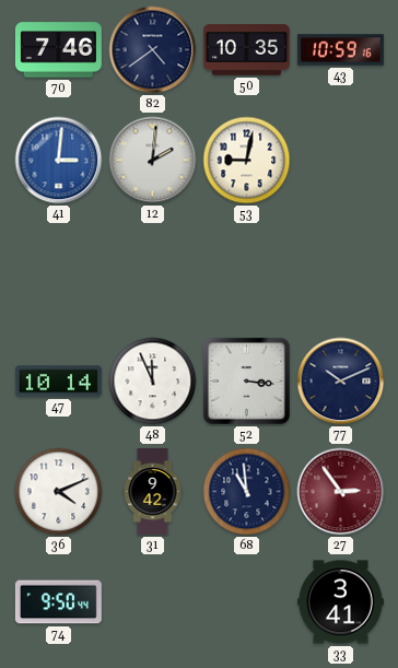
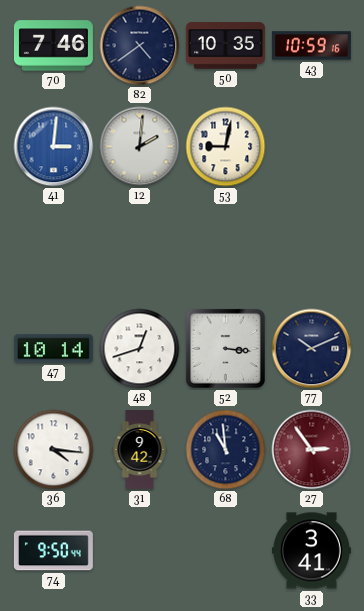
48: 11:56 -> 12:42
36: 4:11 -> 4:16
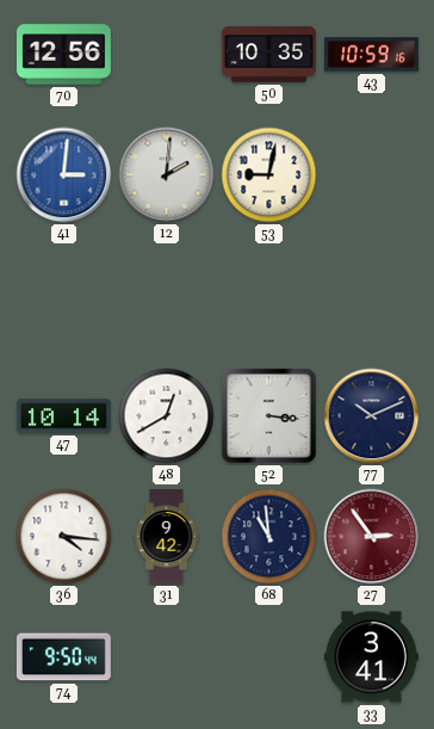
70: 7:46 -> 12:56
82: 4:39 -> none
48: 12:42 -> 12:40
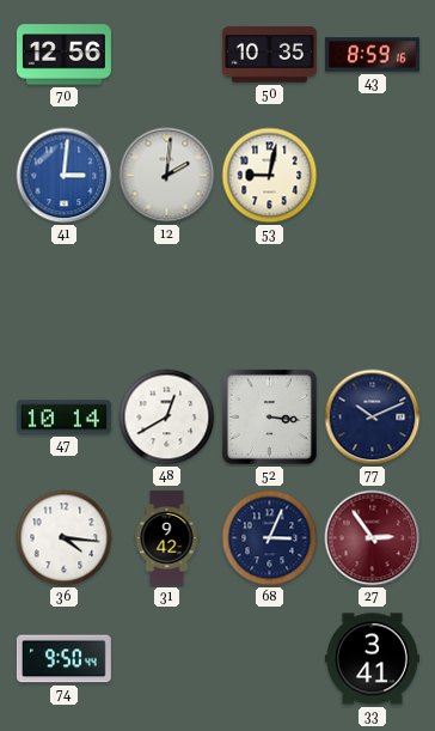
43: 10:59 -> 8:59
68: 10:59 -> 3:04
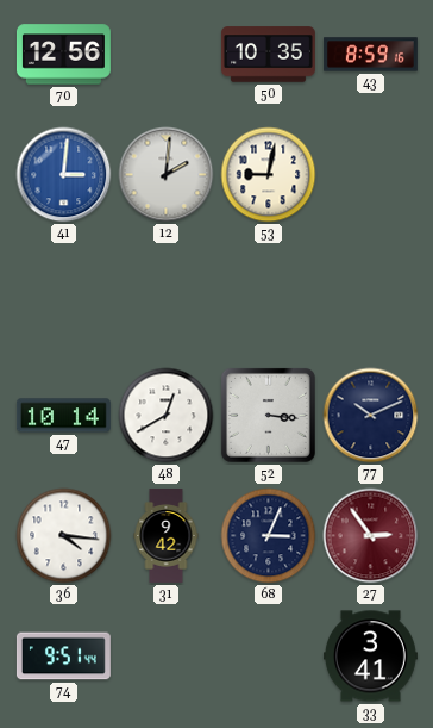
74: 9:50 -> 9:51
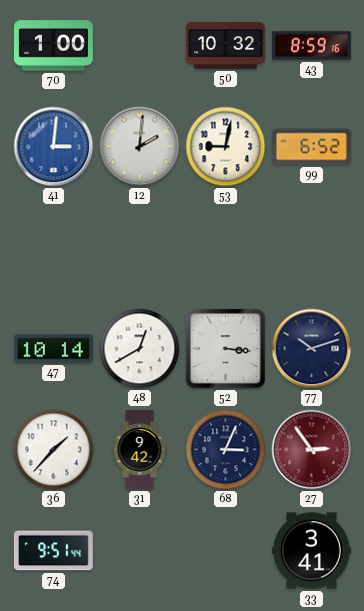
70: 12:56 -> 1:00
50: 10:35 -> 10:32
99: none -> 6:52
77: 10:11 -> 10:12
36: 4:16 -> 1:37
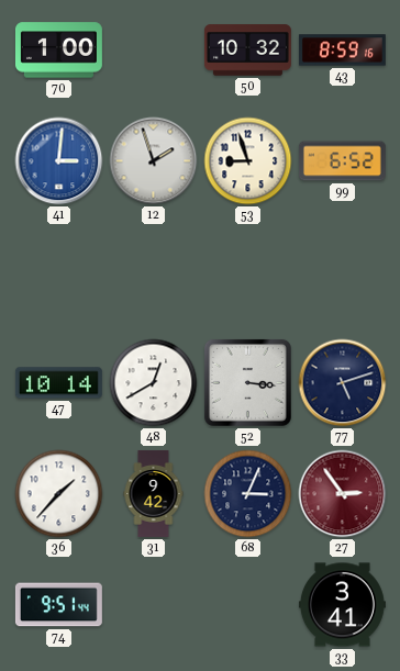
12: 2:01 -> 1:57
53: 9:02 -> 8:57
77: 10:12 -> 5:12
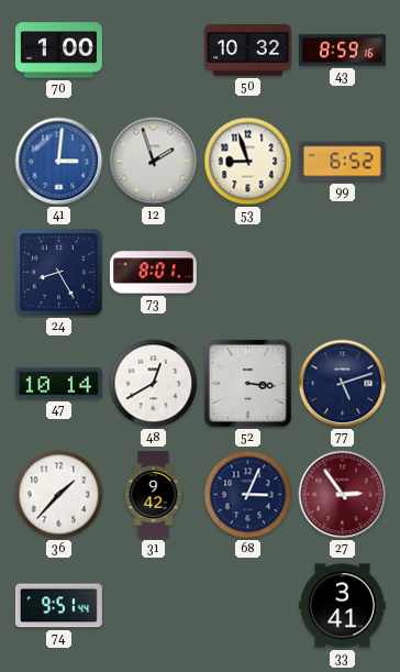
24: none -> 8:25
73: none -> 8:01
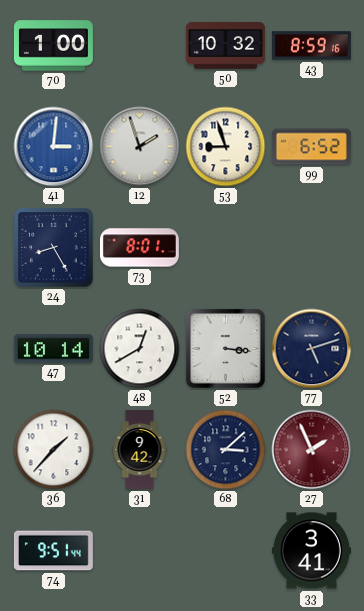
68: 3:04 -> 3:08
27: 2:54 -> 1:56
